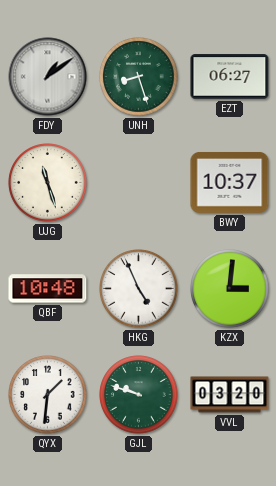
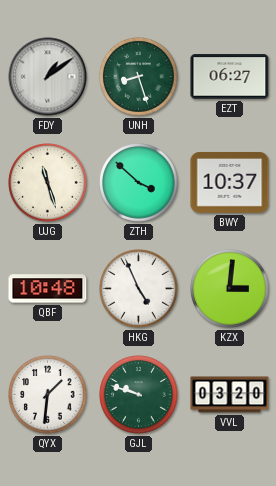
ZTH: none -> 3:52
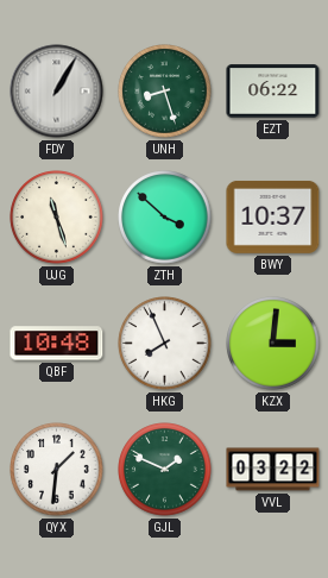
FDY: 1:09 -> 1:05
EZT: 06:27 -> 06:22
HKG: 4:56 -> 7:56
GJL: 9:48 -> 1:49
VVL: 03:20 -> 03:22
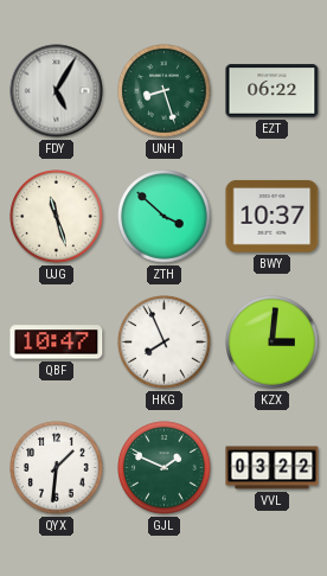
FDY: 1:05 -> 5:05
QBF: 10:48 -> 10:47
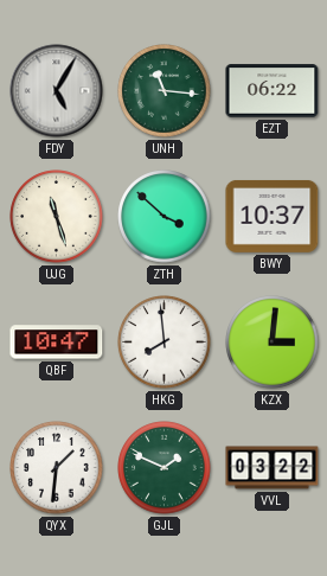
UNH: 8:27 -> 11:16
HKG: 7:56 -> 7:59
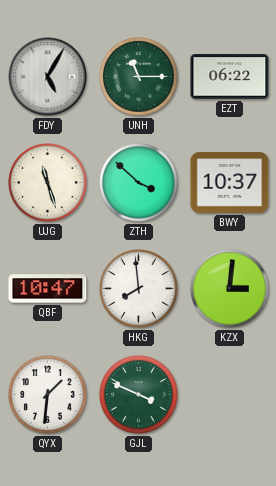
UNH: 11:16 -> 11:15
GJL: 1:49 -> 3:49
VVL: 03:22 -> none
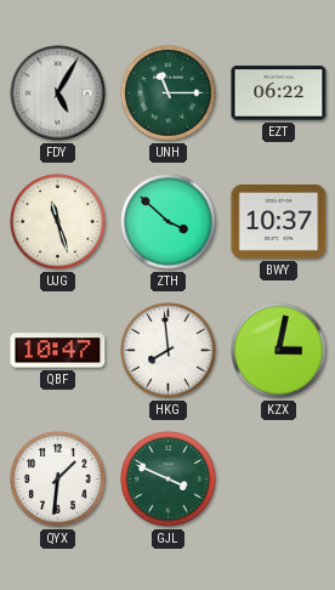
KZX: 3:01 -> 3:02
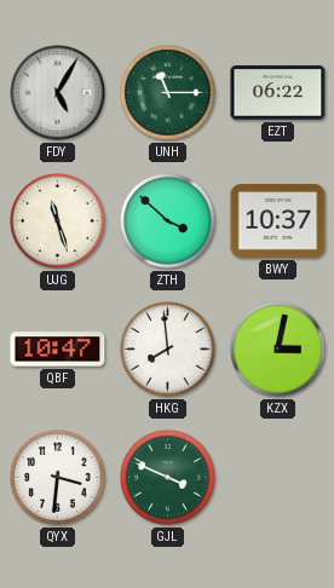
QYX: 1:31 -> 3:31
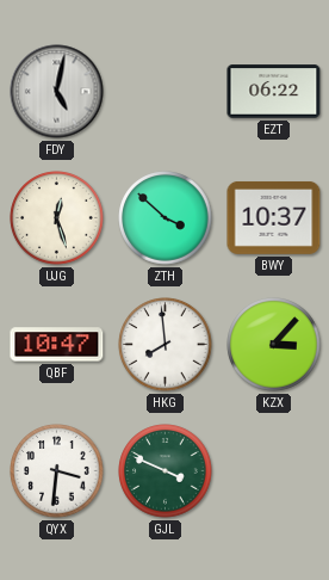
FDY: 5:05 -> 5:02
UNH: 11:15 -> none
UJG: 11:27 -> 12:27
KZX: 3:02 -> 3:07
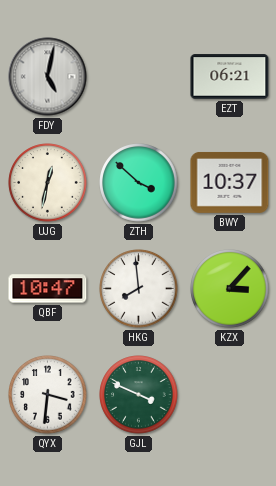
EZT: 06:22 -> 06:21
UJG: 12:27 -> 12:32
